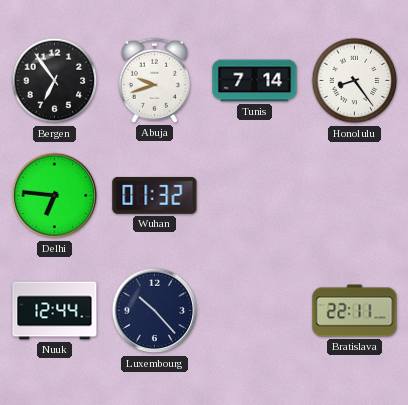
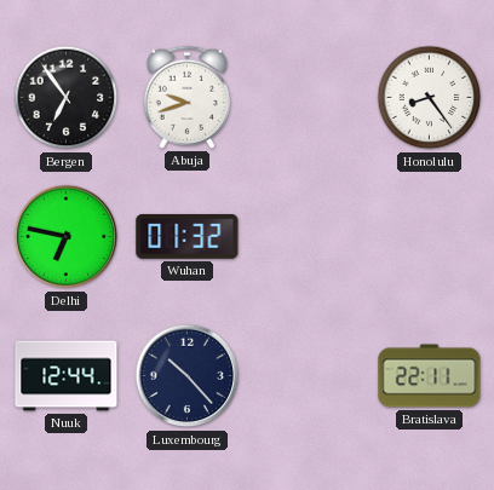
Tunis: 7:14 -> none
Delhi: 6:46 -> 6:47
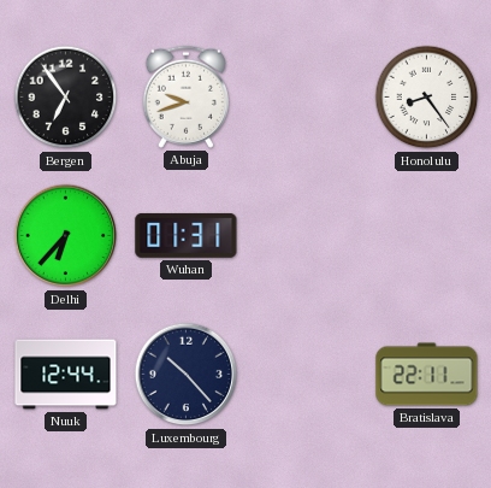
Delhi: 6:47 -> 6:37
Wuhan: 01:32 -> 01:31
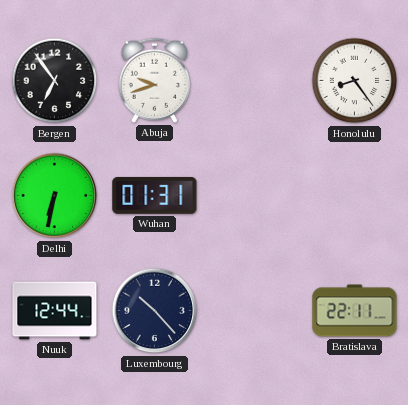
Delhi: 6:37 -> 6:32
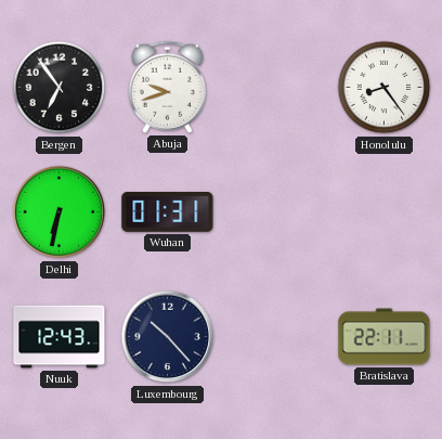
Nuuk: 12:44 -> 12:43
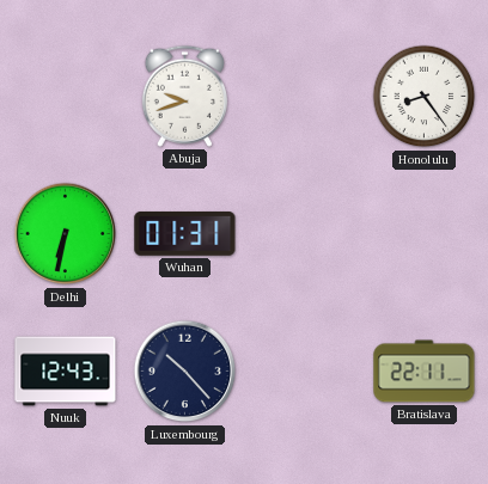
Bergen: 6:54 -> none
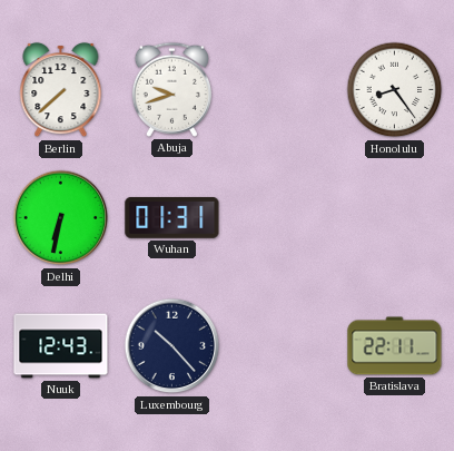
Berlin: none -> 7:38
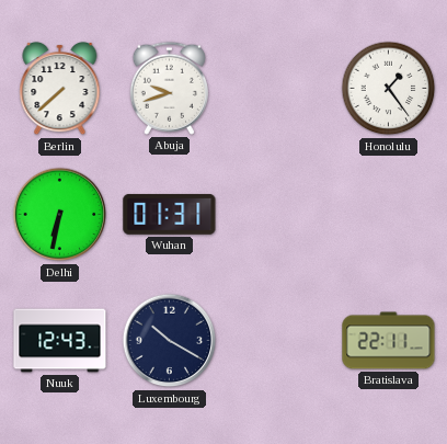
Honolulu: 8:24 -> 1:24
Luxembourg: 10:23 -> 10:20
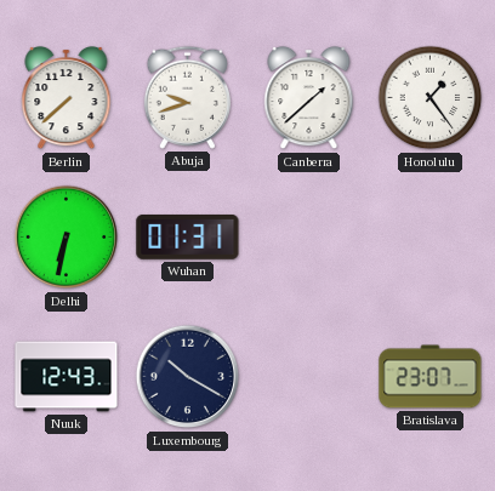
Canberra: none -> 1:38
Bratislava: 22:11 -> 23:07
